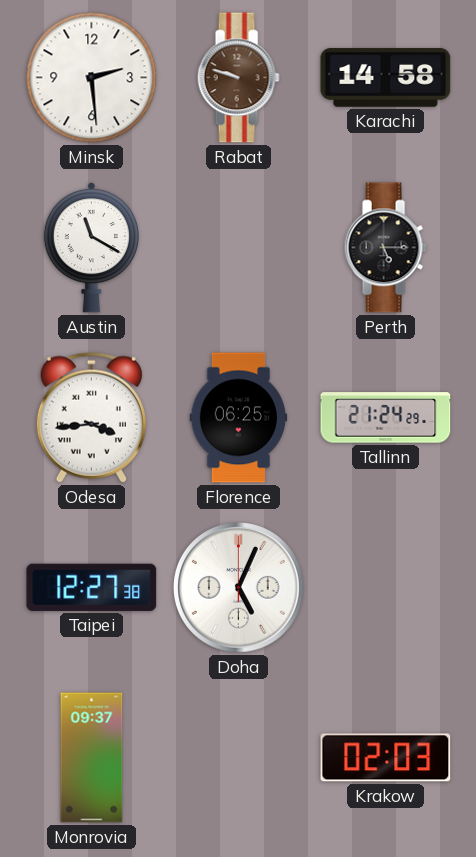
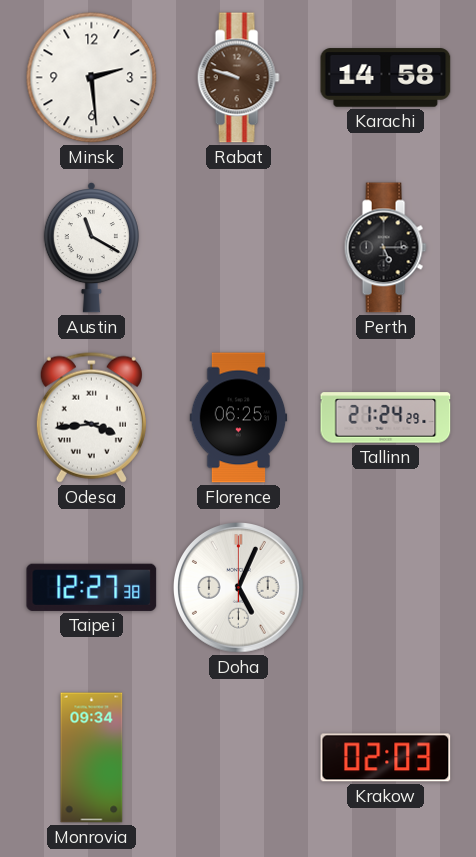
Monrovia: 09:37 -> 09:34
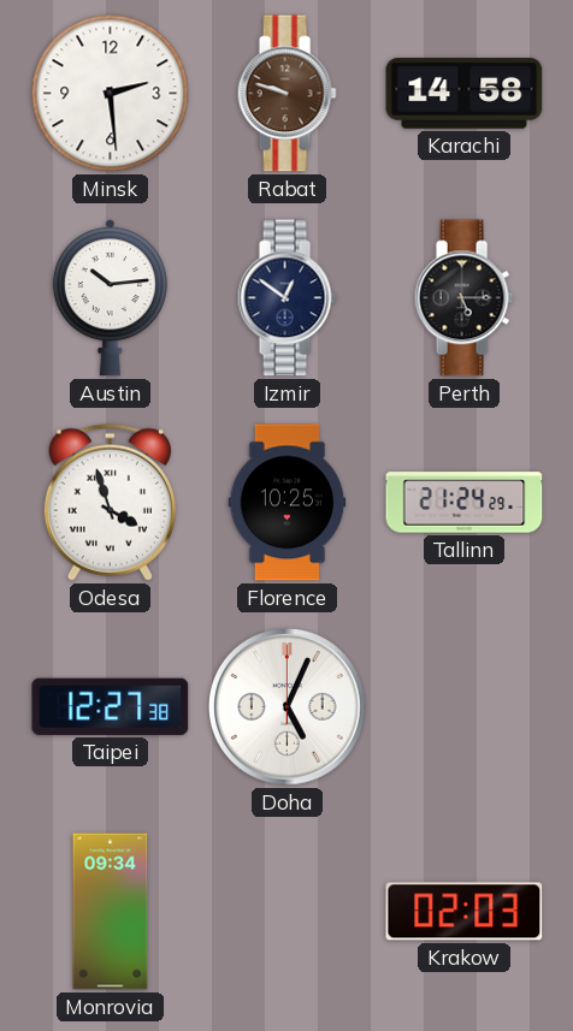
Austin: 11:20 -> 10:14
Izmir: none -> 12:51
Odesa: 3:44 -> 3:57
Florence: 06:25 -> 10:25
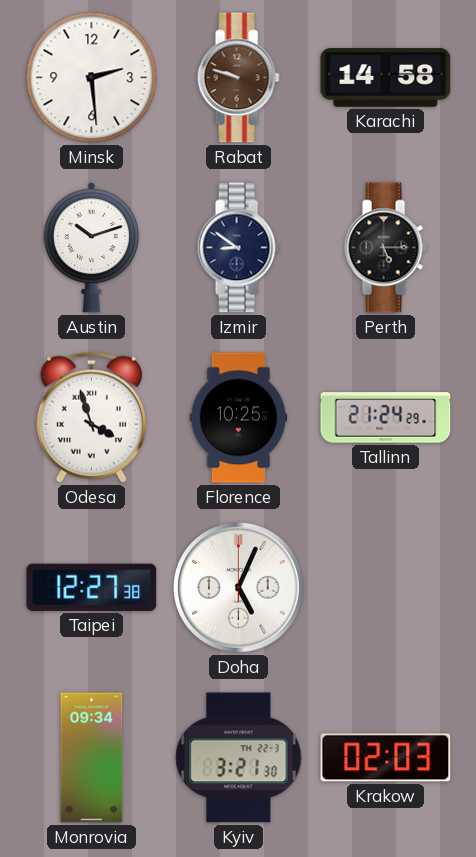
Austin: 10:14 -> 10:12
Izmir: 12:51 -> 8:51
Kyiv: none -> 3:21
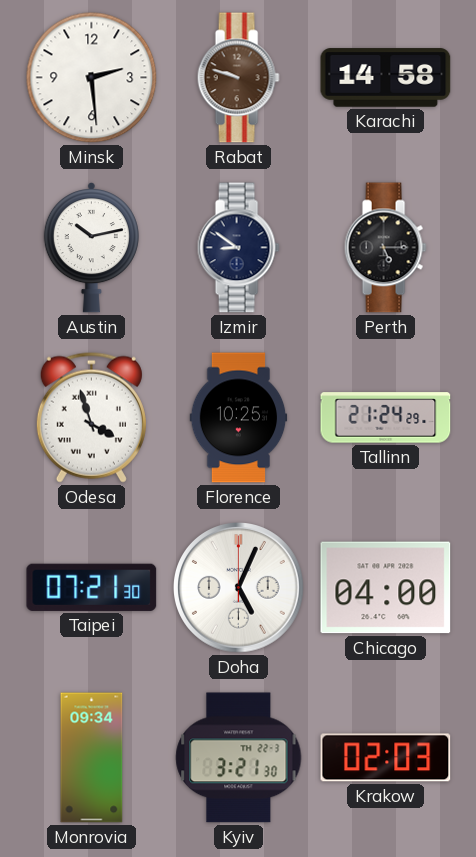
Austin: 10:12 -> 10:13
Taipei: 12:27 -> 07:21
Chicago: none -> 04:00
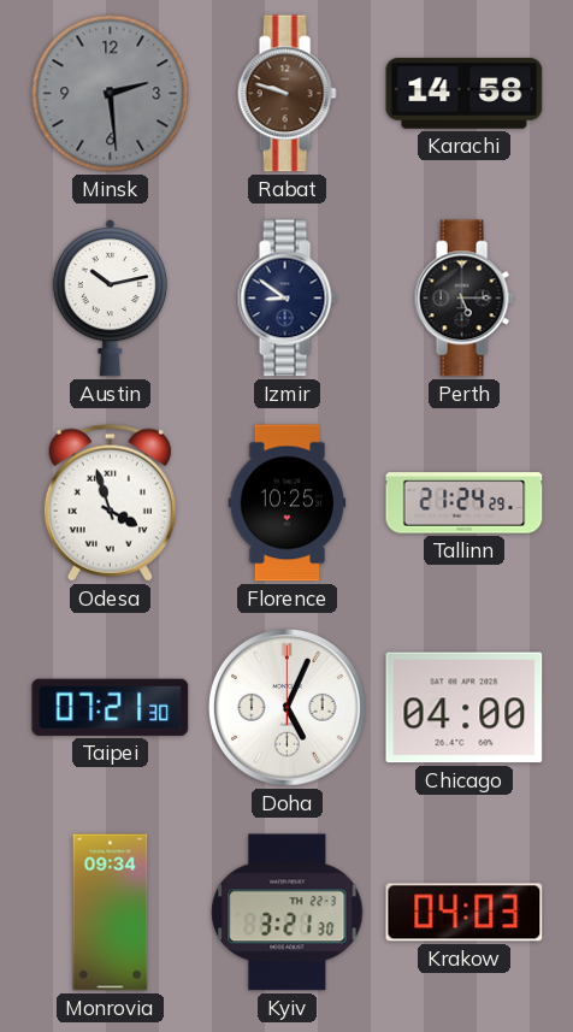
Minsk dial: white -> grey
Krakow: 02:03 -> 04:03
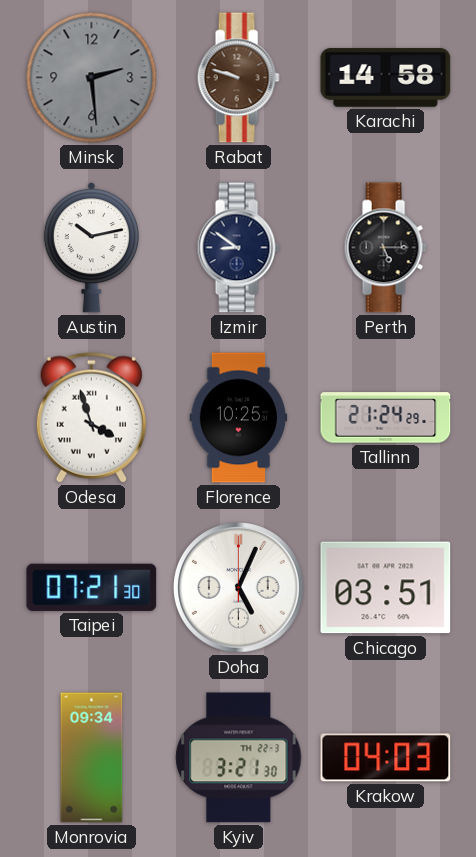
Chicago: 04:00 -> 03:51
